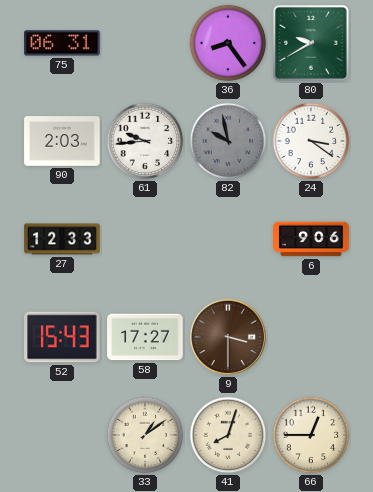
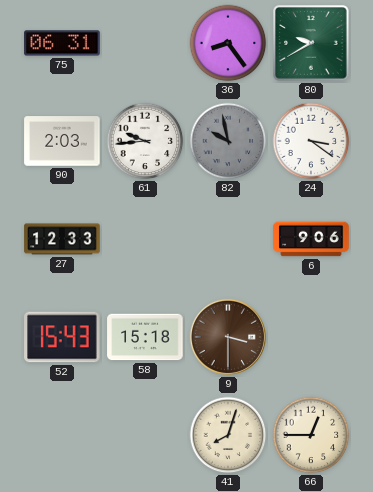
58: 17:27 -> 15:18
33: 1:09 -> none
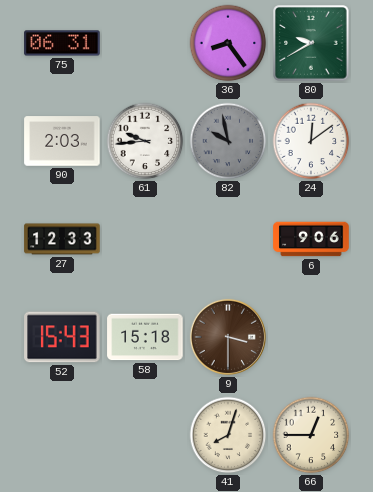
24: 3:21 -> 12:09
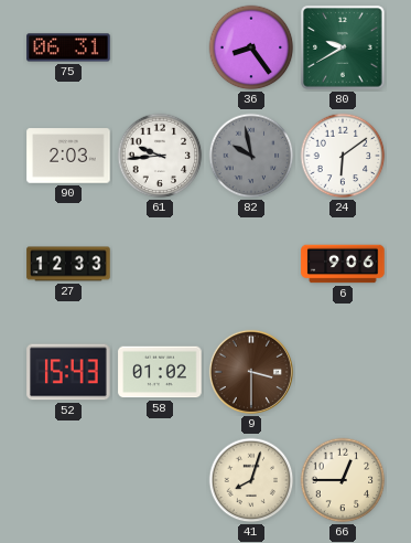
24: 12:09 -> 6:09
58: 15:18 -> 01:02
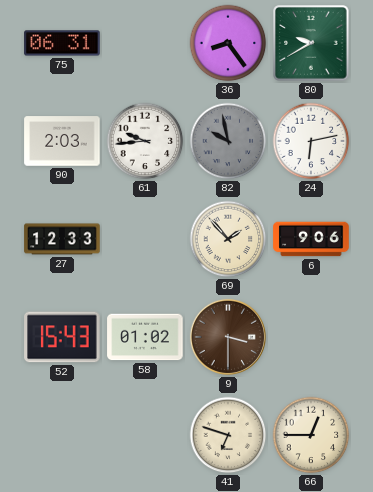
24: 6:09 -> 6:13
69: none -> 1:53
41: 8:03 -> 6:48
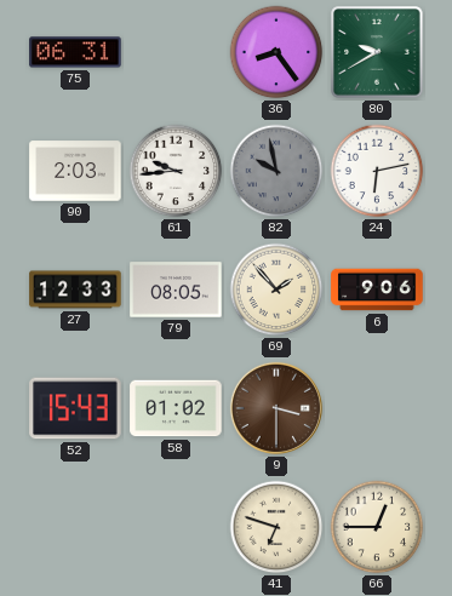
79: none -> 08:05
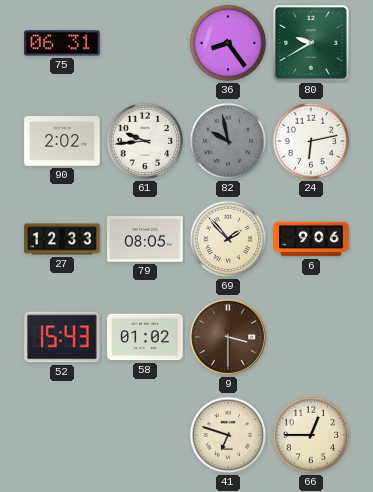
90: 2:03 -> 2:02
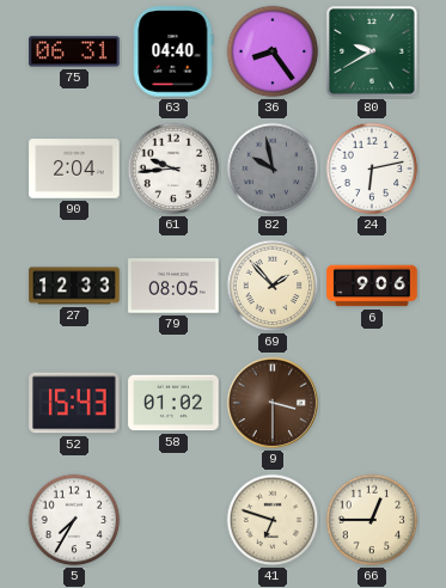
63: none -> 04:40
90: 2:02 -> 2:04
5: none -> 7:35
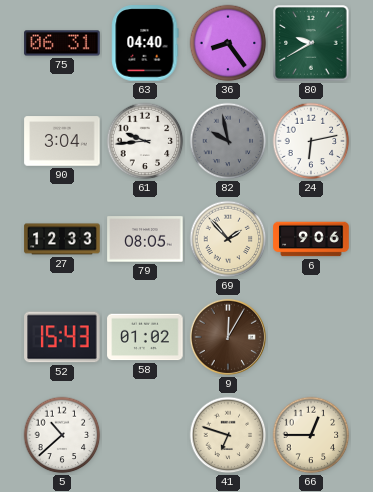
90: 2:04 -> 3:04
9: 3:30 -> 12:05
5: 7:35 -> 10:38
